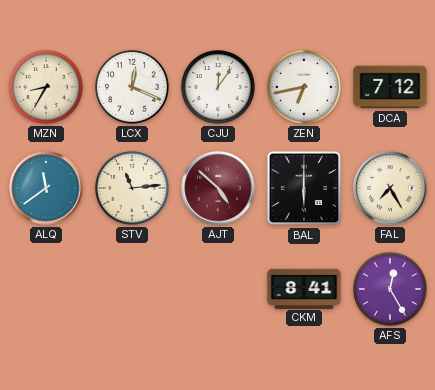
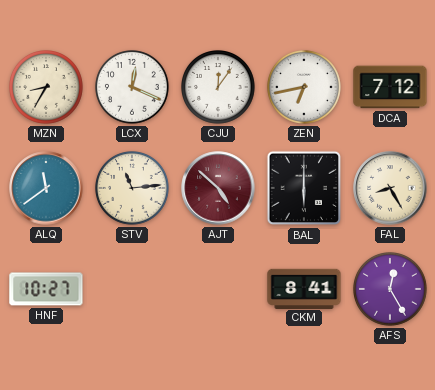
FAL: 7:25 -> 8:25
HNF: none -> 10:27
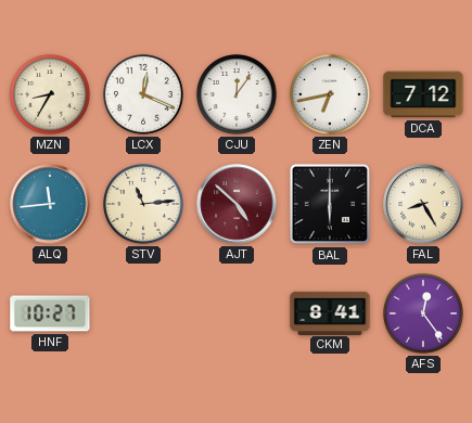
ALQ: 11:39 -> 11:44
AFS: 12:25 -> 12:24
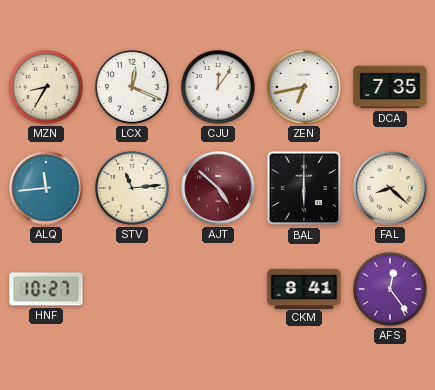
DCA: 7:12 -> 7:35
FAL: 8:25 -> 8:22
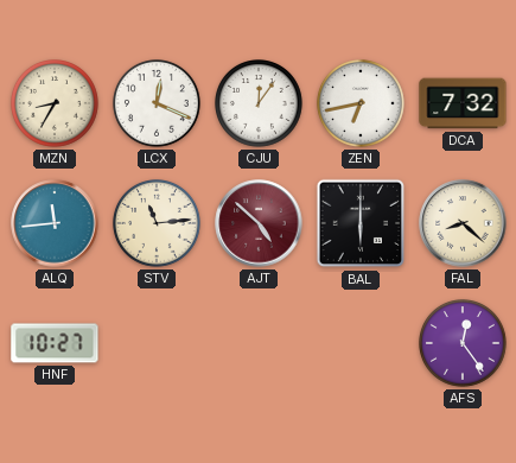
DCA: 7:35 -> 7:32
CKM: 8:41 -> none
